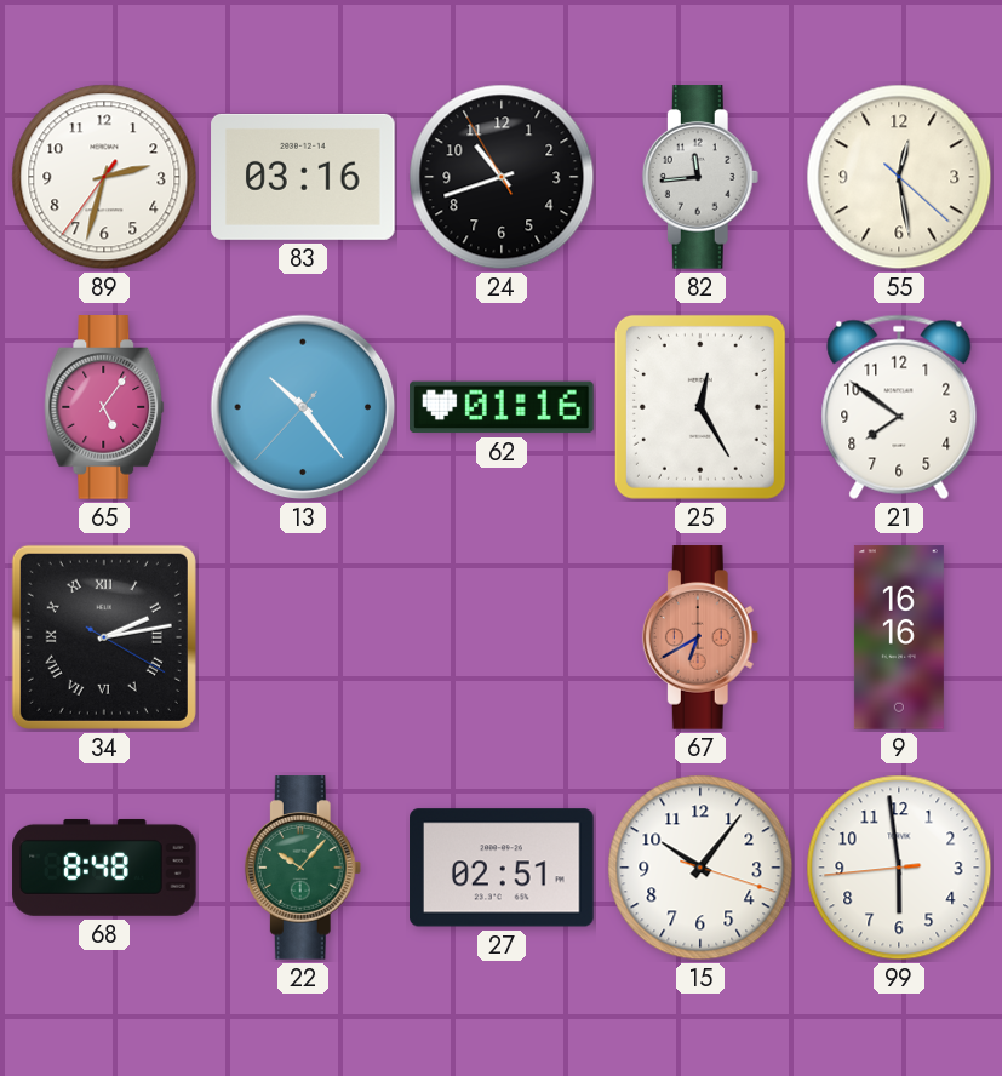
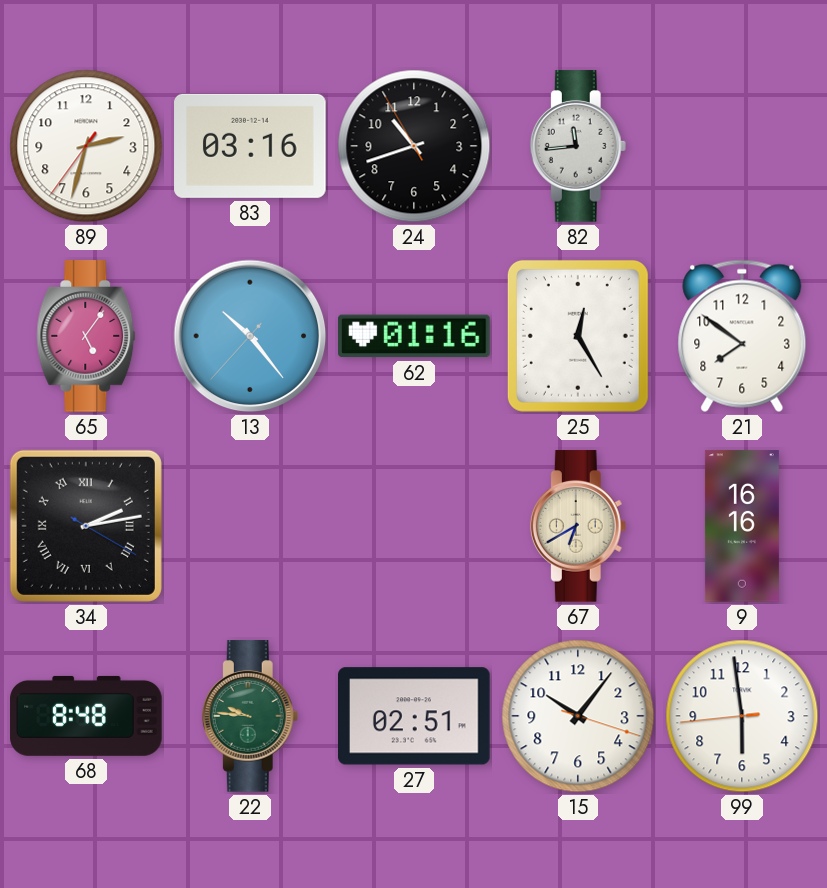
55: 12:28 -> none
67 dial: salmon -> cream
22: 10:07 -> 9:46
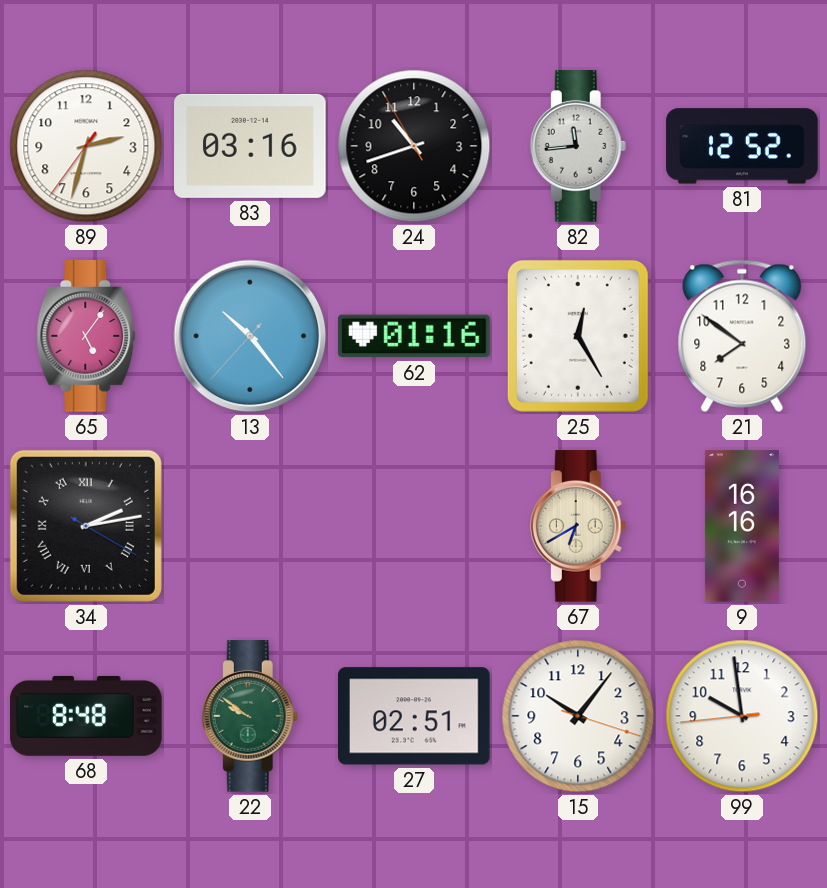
81: none -> 12:52
22: 9:46 -> 9:51
99: 5:58 -> 9:58
